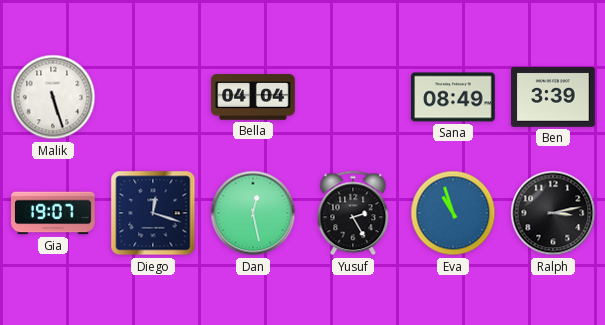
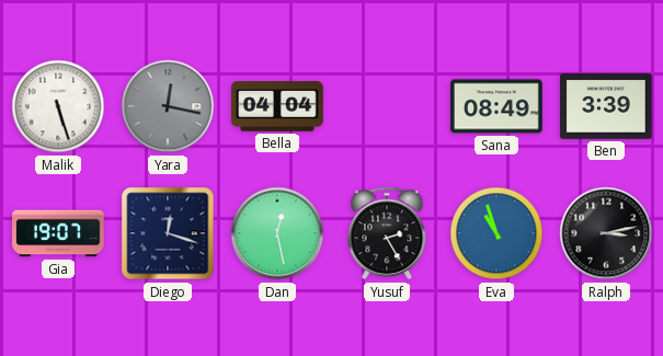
Yara: none -> 12:17
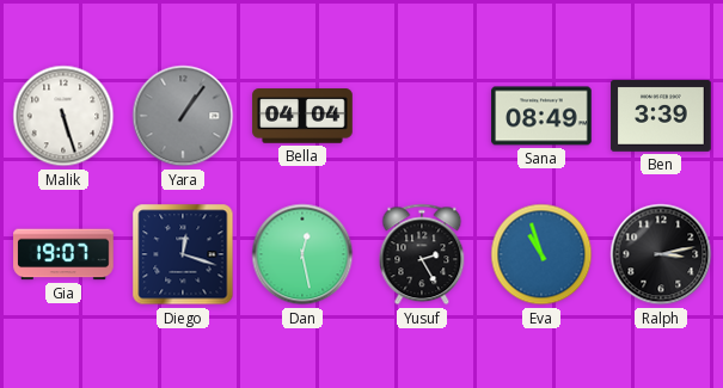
Yara: 12:17 -> 1:06
